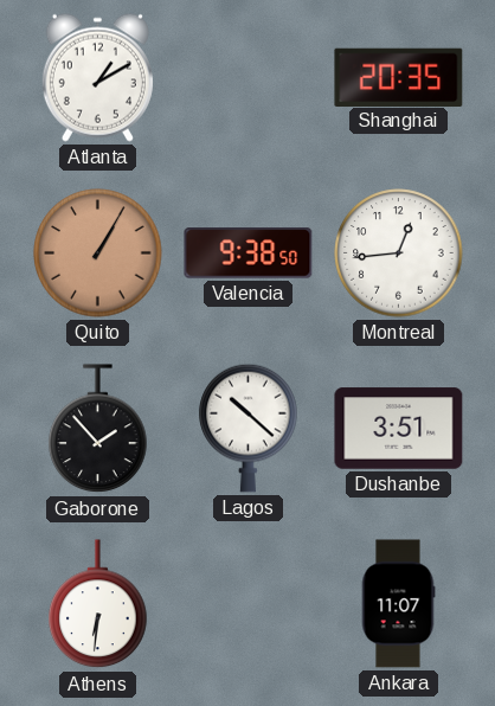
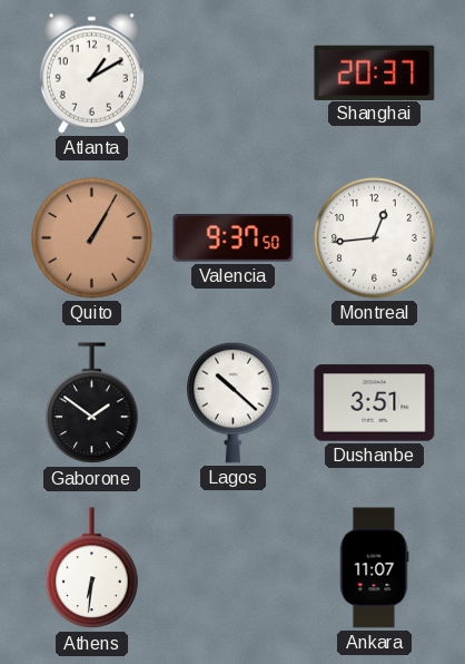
Shanghai: 20:35 -> 20:37
Valencia: 9:38 -> 9:37
Gaborone: 1:53 -> 1:51
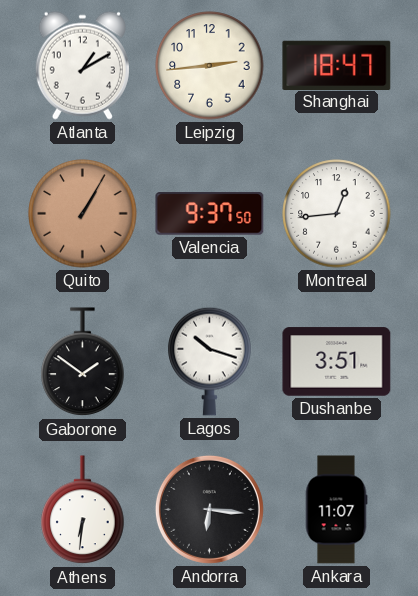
Leipzig: none -> 2:44
Shanghai: 20:37 -> 18:47
Lagos: 10:22 -> 10:18
Andorra: none -> 6:16
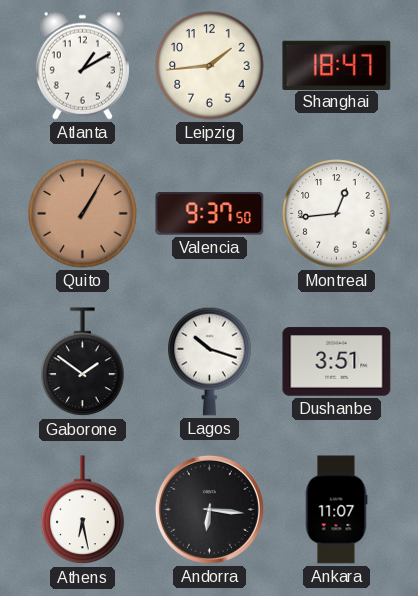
Leipzig: 2:44 -> 1:44
Athens: 6:31 -> 6:28
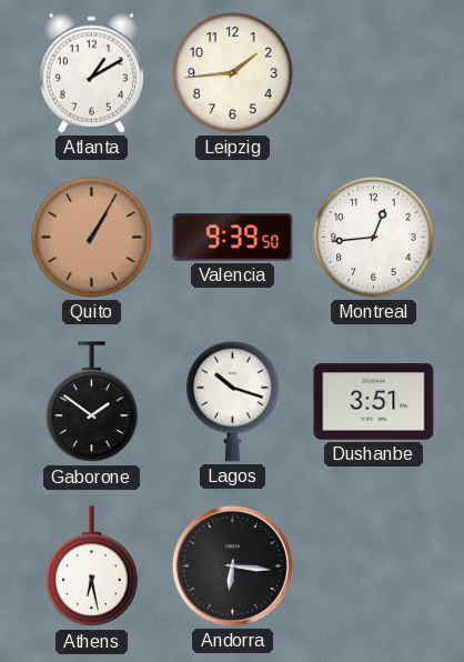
Shanghai: 18:47 -> none
Valencia: 9:37 -> 9:39
Ankara: 11:07 -> none
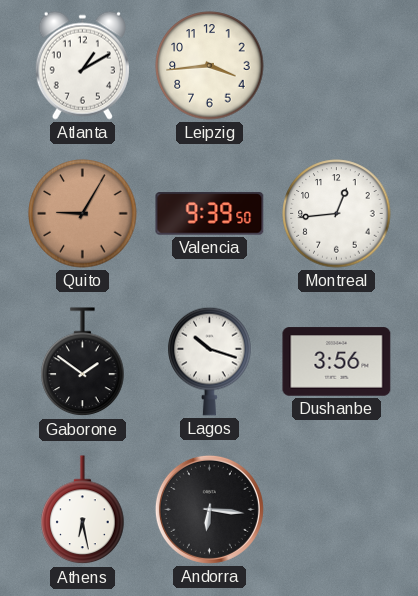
Leipzig: 1:44 -> 3:44
Quito: 1:05 -> 9:05
Dushanbe: 3:51 -> 3:56
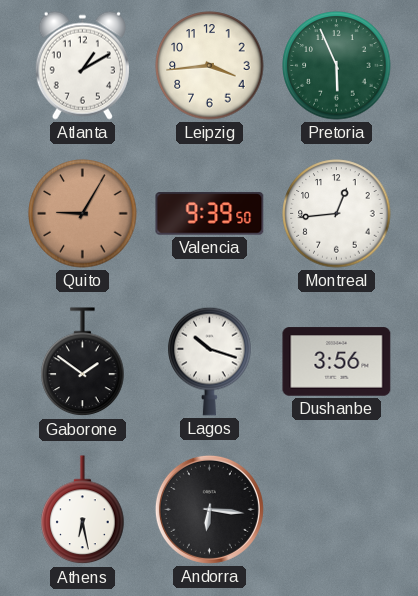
Pretoria: none -> 5:56
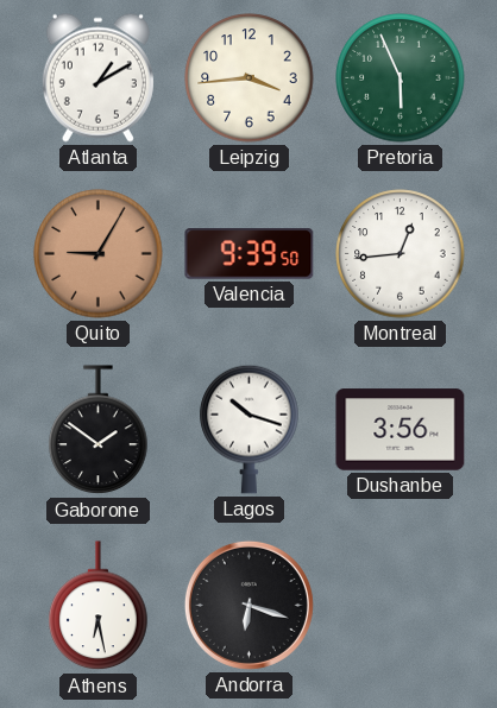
Andorra: 6:16 -> 6:18
